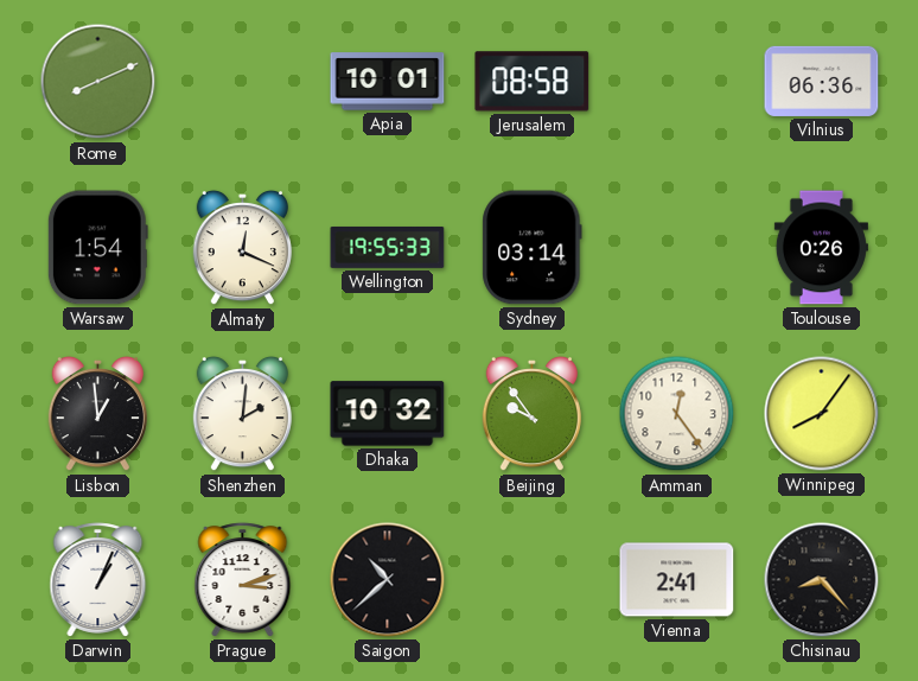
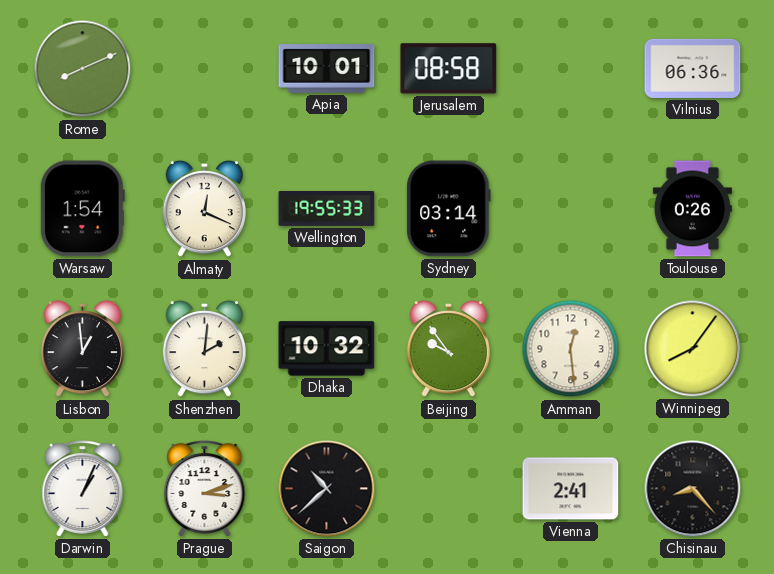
Amman: 12:24 -> 12:29
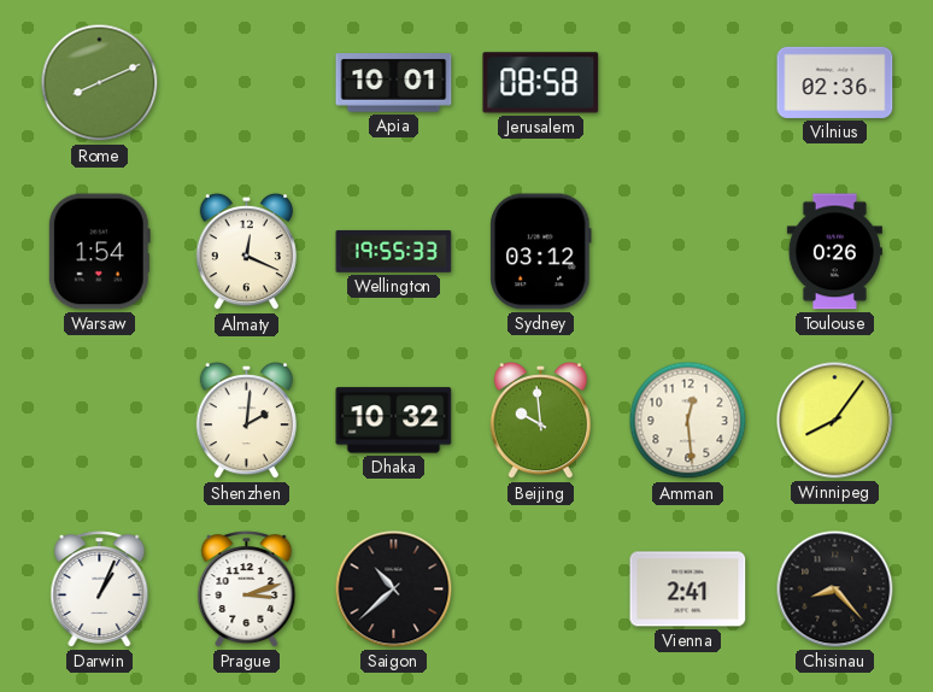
Vilnius: 06:36 -> 02:36
Sydney: 03:14 -> 03:12
Lisbon: 12:59 -> none
Beijing: 9:54 -> 9:59
